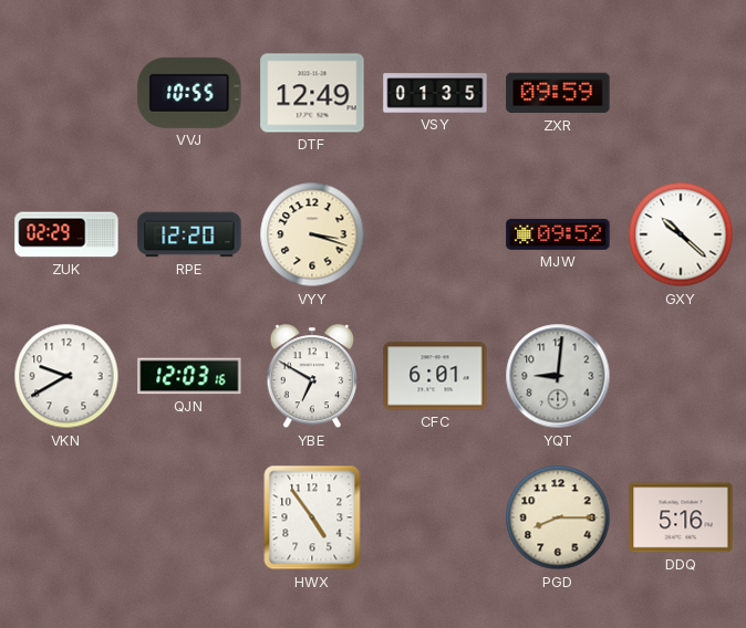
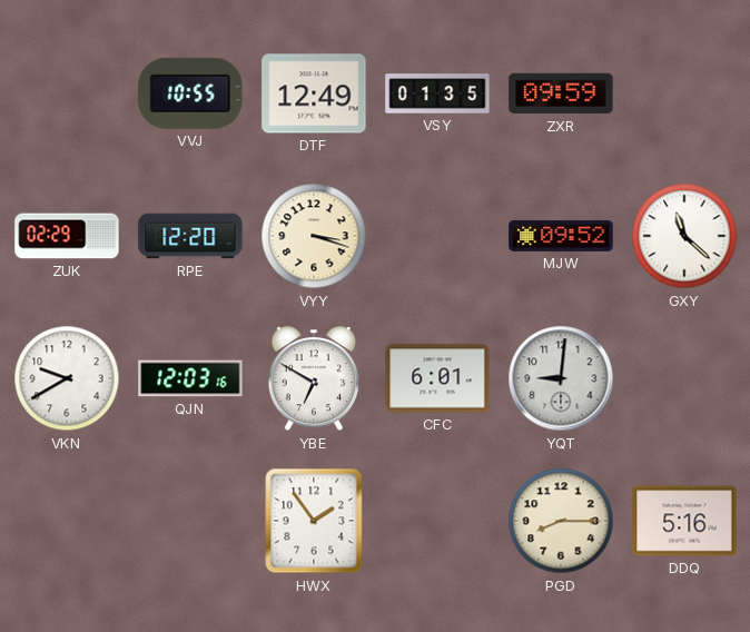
GXY: 10:22 -> 11:22
HWX: 4:54 -> 1:54
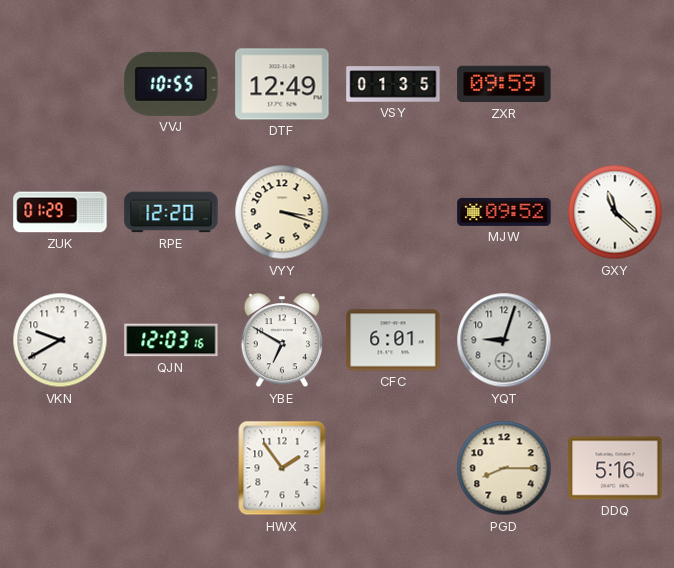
ZUK: 02:29 -> 01:29
YQT: 9:01 -> 9:03
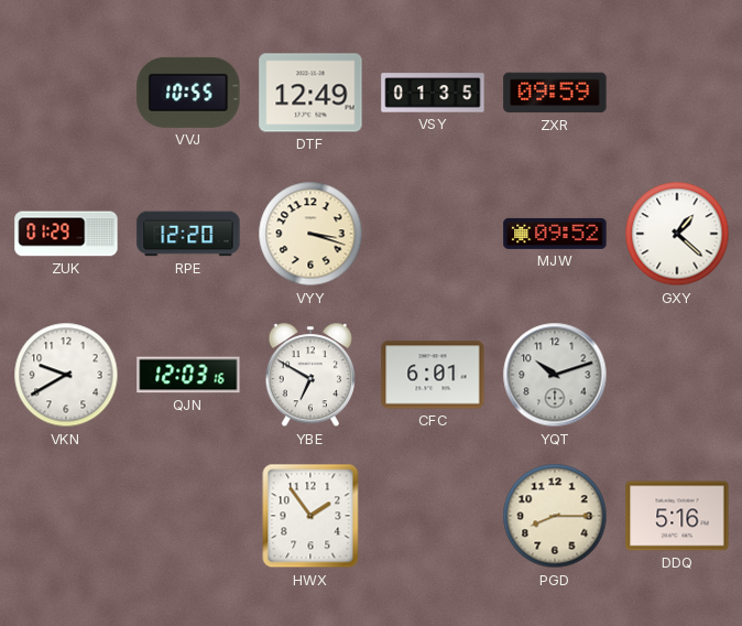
GXY: 11:22 -> 1:22
YQT: 9:03 -> 10:12
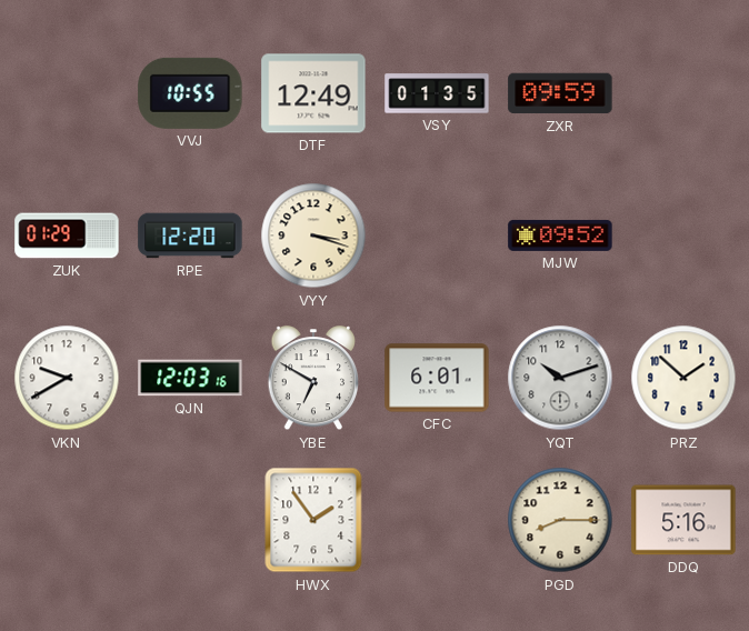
GXY: 1:22 -> none
PRZ: none -> 1:52
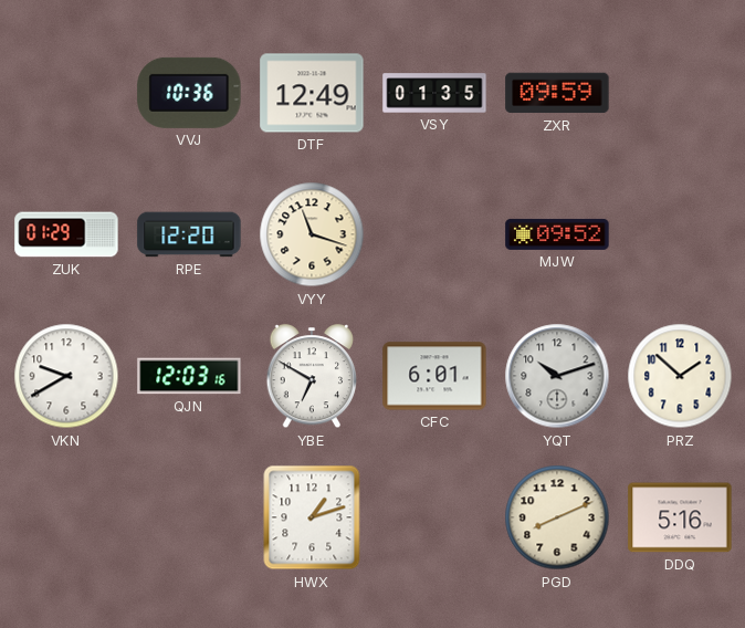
VVJ: 10:55 -> 10:36
VYY: 3:18 -> 11:18
HWX: 1:54 -> 1:12
PGD: 8:15 -> 8:11
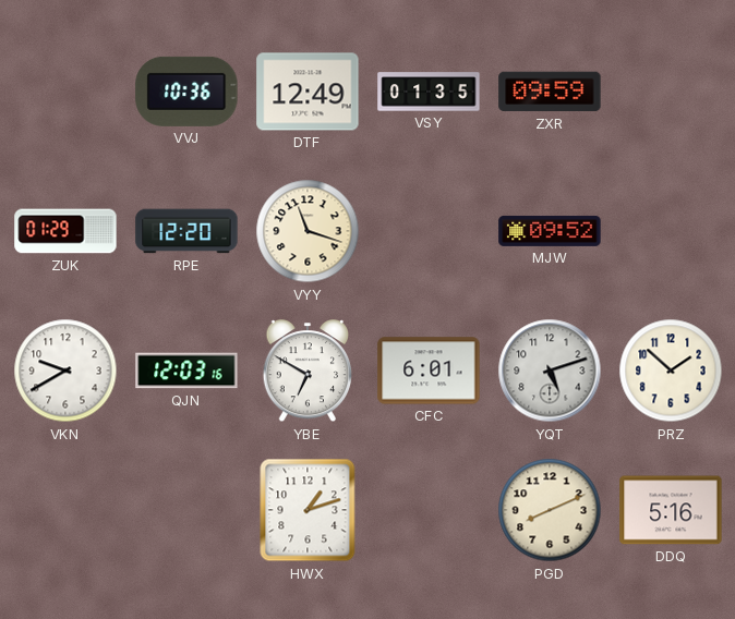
YQT: 10:12 -> 5:12
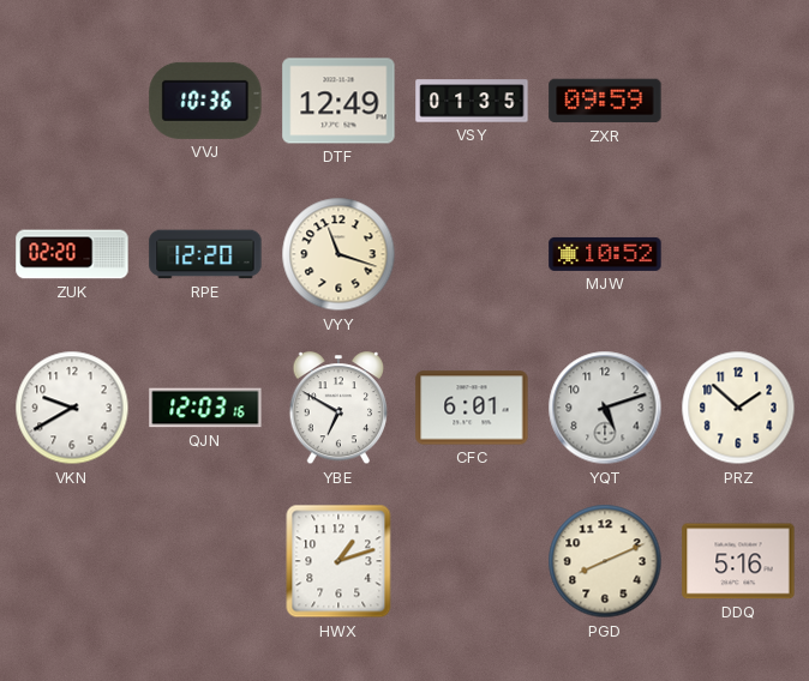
ZUK: 01:29 -> 02:20
MJW: 09:52 -> 10:52
